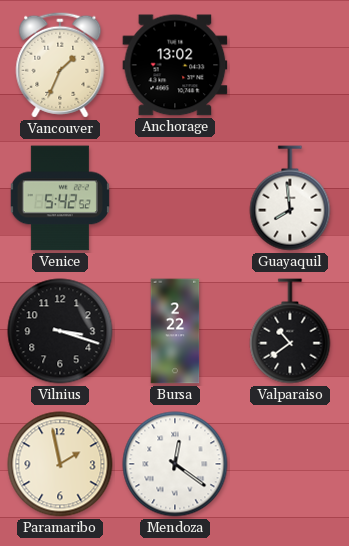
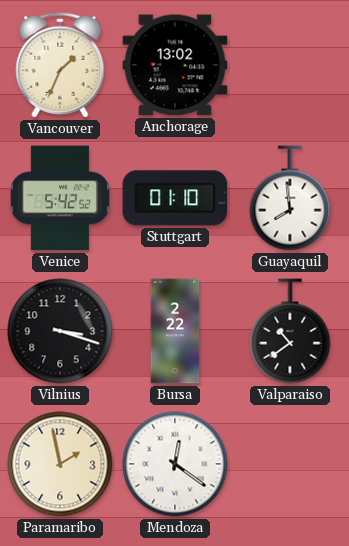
Stuttgart: none -> 01:10
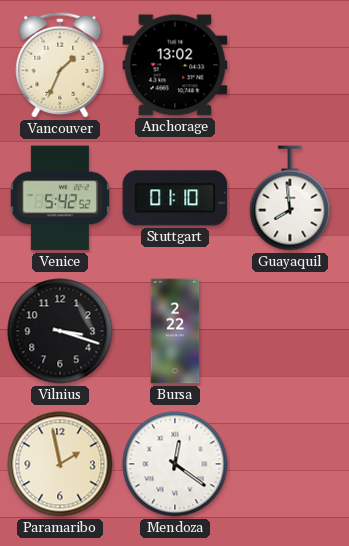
Valparaiso: 10:39 -> none
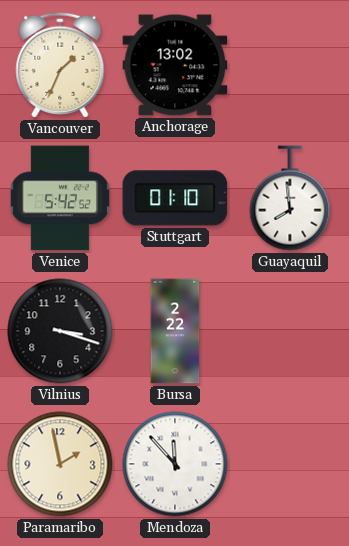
Mendoza: 12:21 -> 11:53
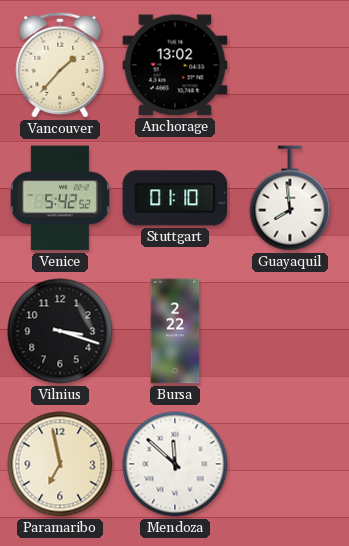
Vancouver: 1:34 -> 1:37
Paramaribo: 1:58 -> 6:58
Mendoza: 11:53 -> 11:52
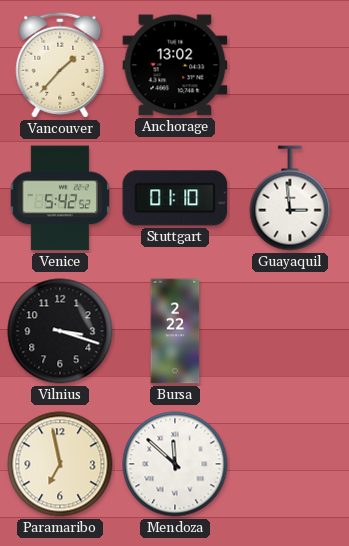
Guayaquil: 7:59 -> 2:59
